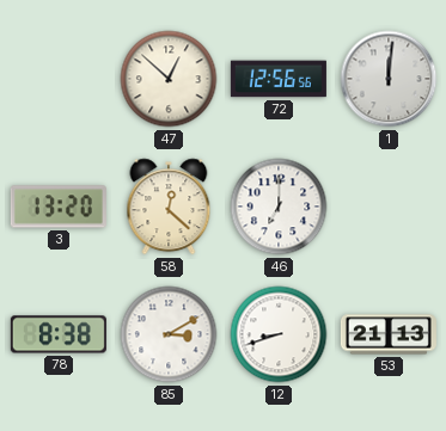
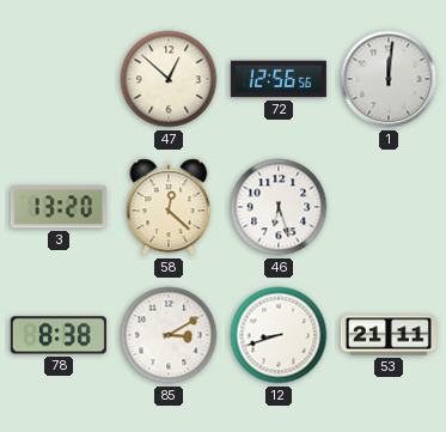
46: 7:00 -> 6:27
53: 21:13 -> 21:11
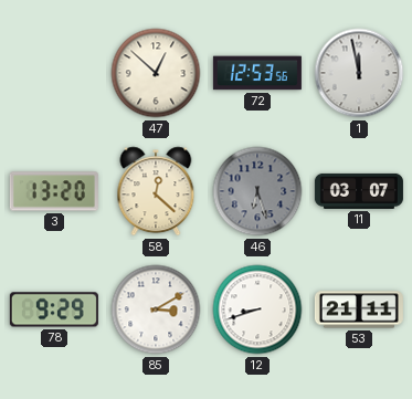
72: 12:56 -> 12:53
1: 12:01 -> 11:58
46 dial: white -> grey
11: none -> 03:07
78: 8:38 -> 9:29
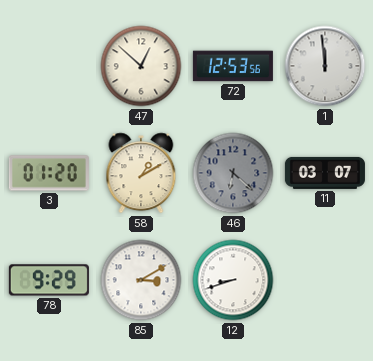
1: 11:58 -> 11:59
3: 13:20 -> 01:20
58: 12:22 -> 1:10
46: 6:27 -> 6:22
53: 21:11 -> none
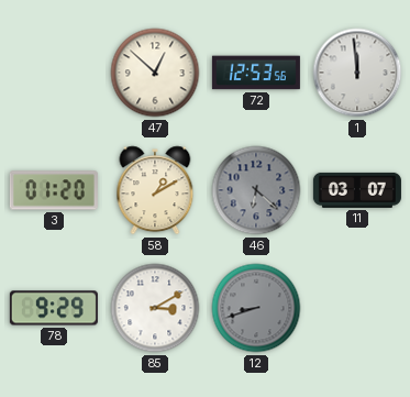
12 dial: white -> grey
